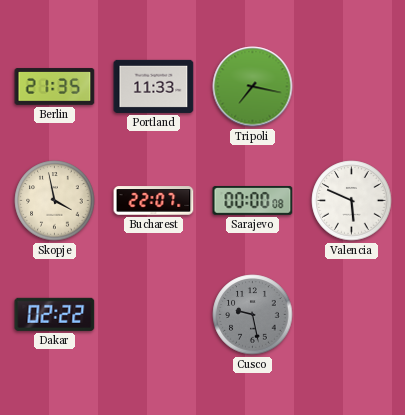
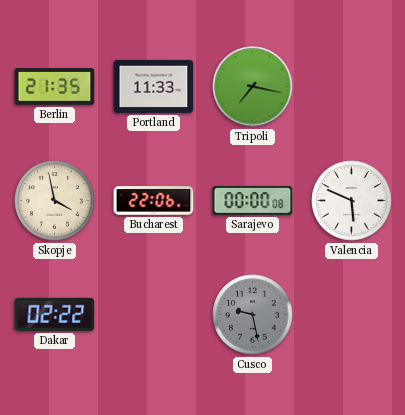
Bucharest: 22:07 -> 22:06
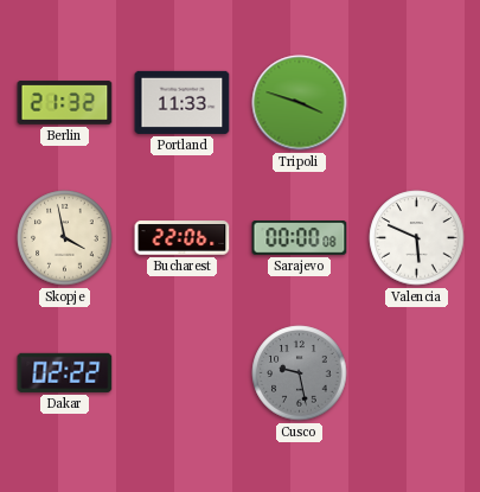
Berlin: 21:35 -> 21:32
Tripoli: 7:17 -> 3:48
